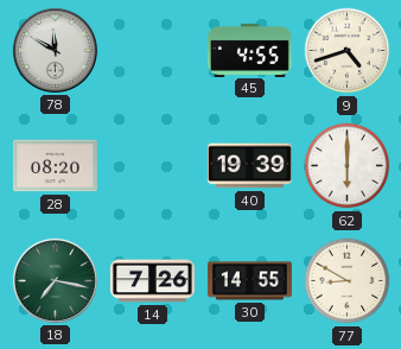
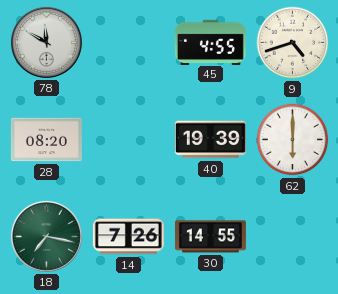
77: 8:50 -> none
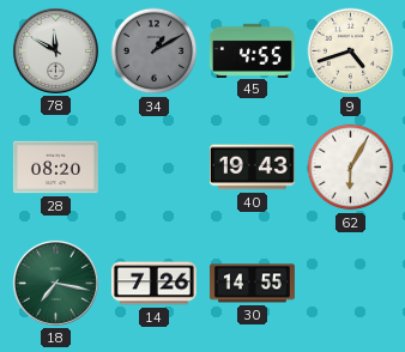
34: none -> 1:10
40: 19:39 -> 19:43
62: 6:00 -> 6:05
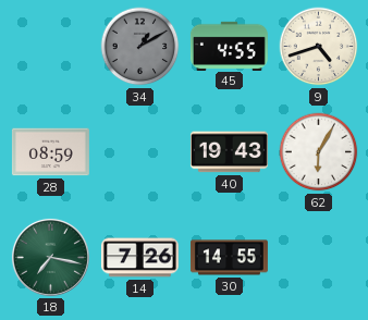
78: 11:50 -> none
28: 08:20 -> 08:59
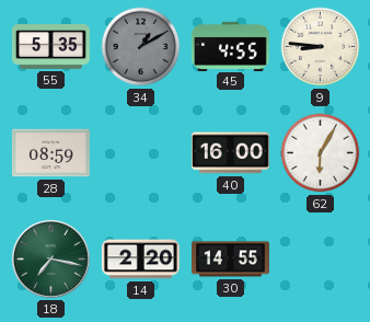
55: none -> 5:35
9: 4:42 -> 8:46
40: 19:43 -> 16:00
14: 7:26 -> 2:20
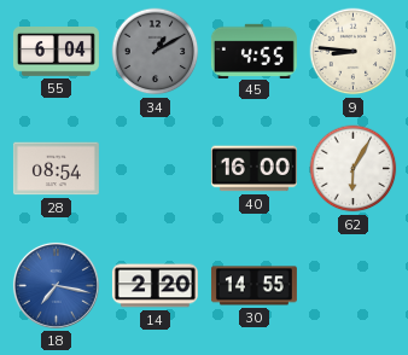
55: 5:35 -> 6:04
28: 08:59 -> 08:54
18 dial: green -> blue
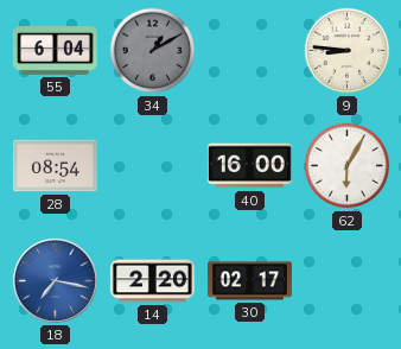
45: 4:55 -> none
30: 14:55 -> 02:17
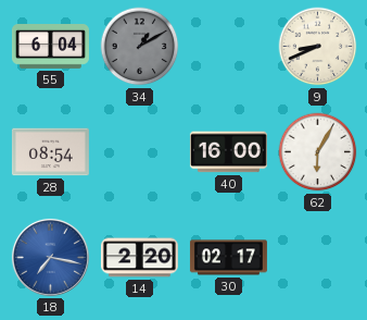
9: 8:46 -> 8:41
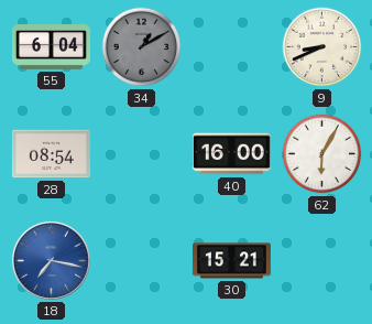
14: 2:20 -> none
30: 02:17 -> 15:21
